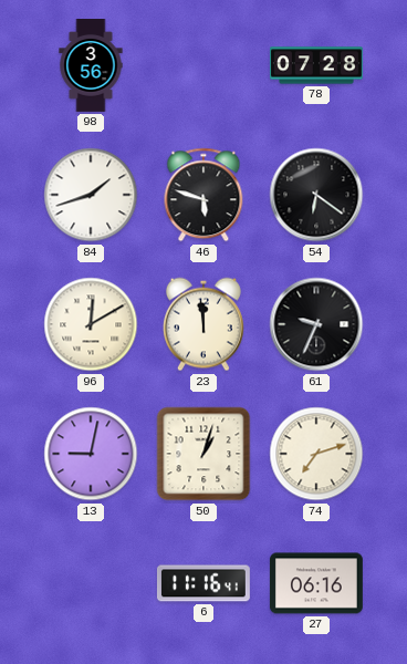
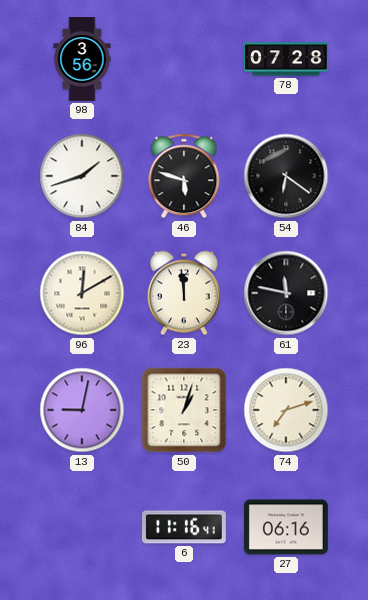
61: 9:34 -> 11:47
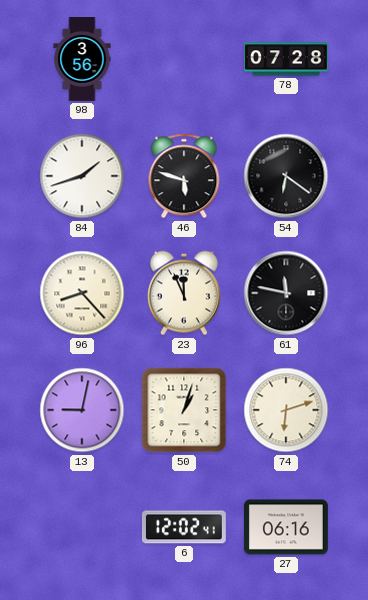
96: 12:10 -> 8:23
23: 11:59 -> 11:56
74: 7:12 -> 6:12
6: 11:16 -> 12:02
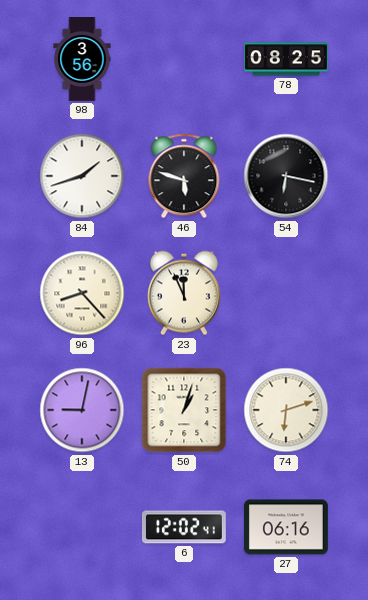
78: 07:28 -> 08:25
54: 6:21 -> 6:17
61: 11:47 -> none
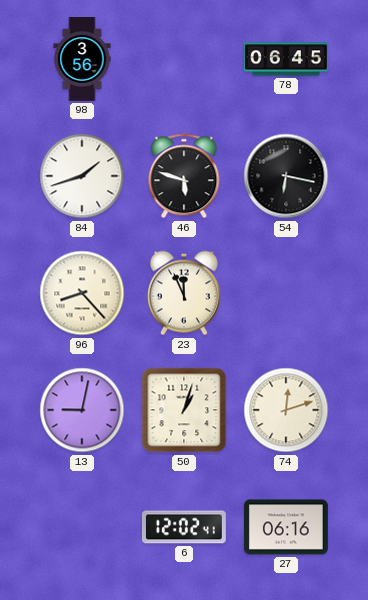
78: 08:25 -> 06:45
74: 6:12 -> 12:12
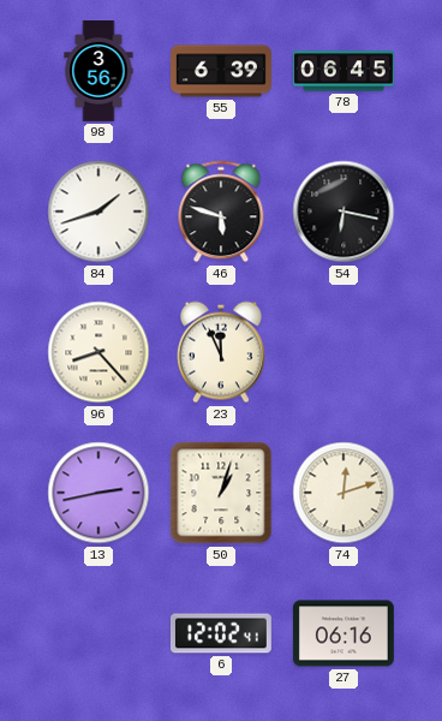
55: none -> 6:39
13: 9:02 -> 2:43
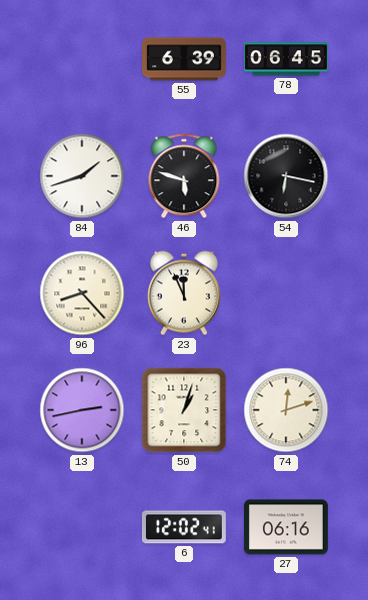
98: 3:56 -> none
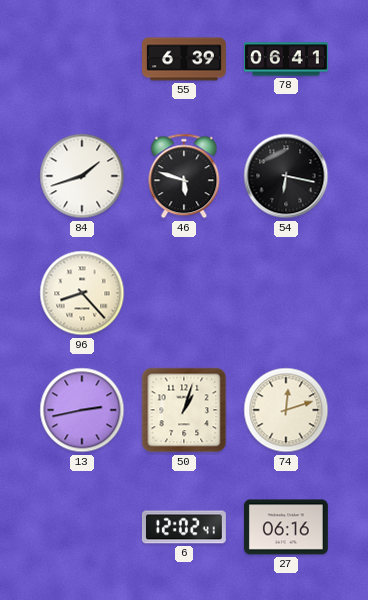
78: 06:45 -> 06:41
23: 11:56 -> none
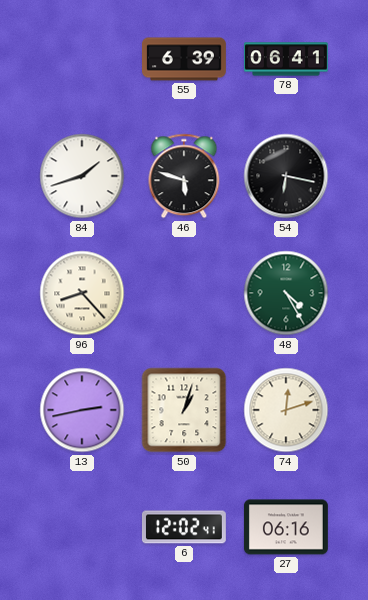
48: none -> 4:25
